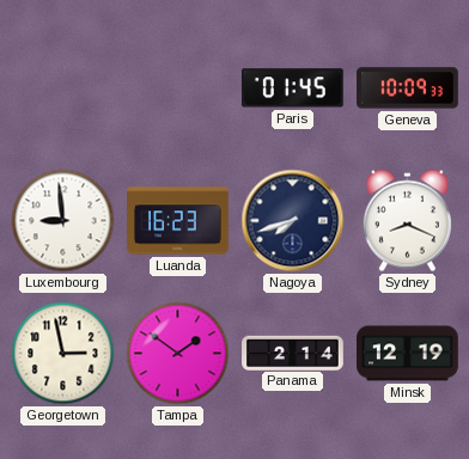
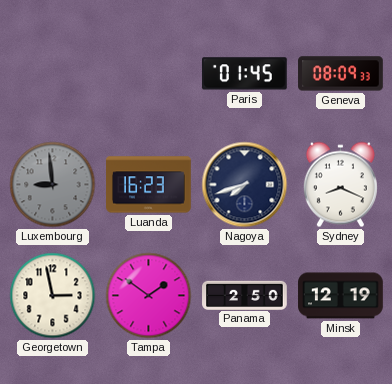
Geneva: 10:09 -> 08:09
Luxembourg dial: white -> grey
Panama: 2:14 -> 2:50
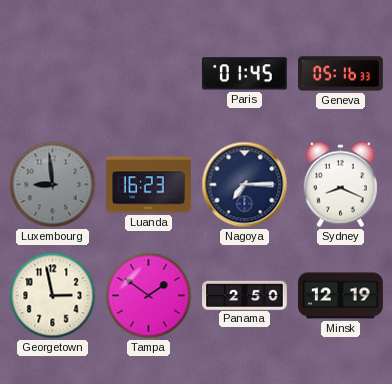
Geneva: 08:09 -> 05:16
Nagoya: 7:42 -> 7:15
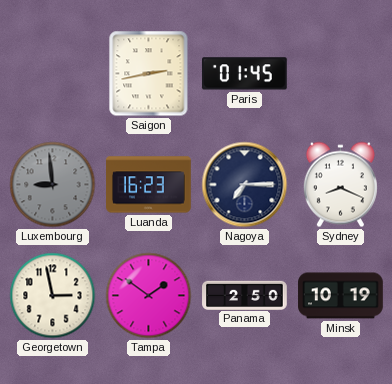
Saigon: none -> 2:43
Geneva: 05:16 -> none
Minsk: 12:19 -> 10:19
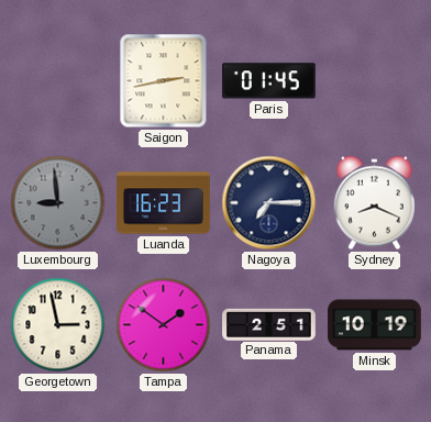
Panama: 2:50 -> 2:51
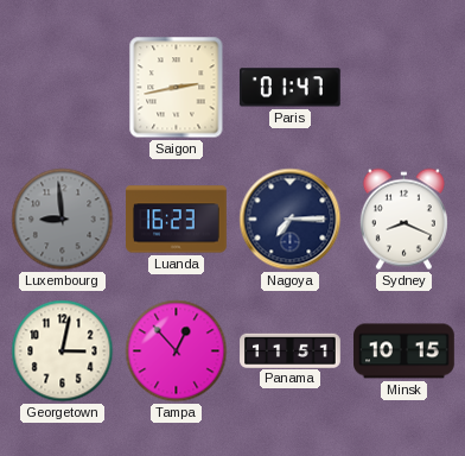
Paris: 01:45 -> 01:47
Georgetown: 2:58 -> 3:02
Tampa: 1:51 -> 12:53
Panama: 2:51 -> 11:51
Minsk: 10:19 -> 10:15
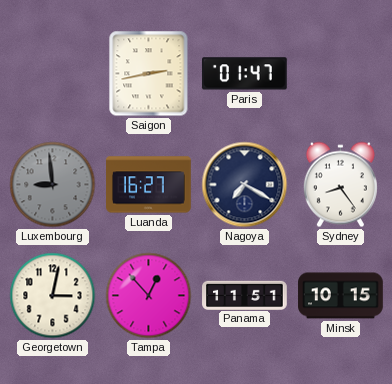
Luanda: 16:23 -> 16:27
Nagoya: 7:15 -> 7:20
Sydney: 8:19 -> 8:24
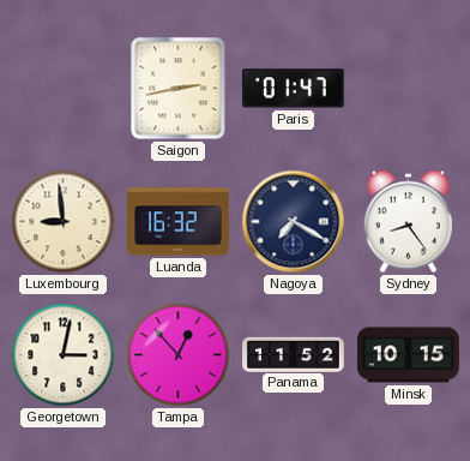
Luxembourg dial: grey -> cream
Luanda: 16:27 -> 16:32
Panama: 11:51 -> 11:52
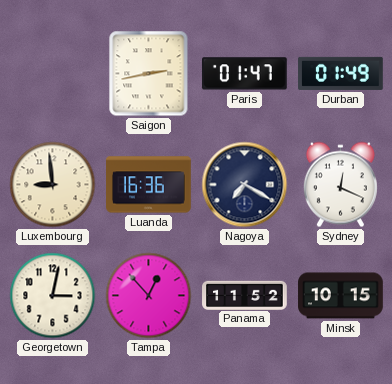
Durban: none -> 01:49
Luanda: 16:32 -> 16:36
Sydney: 8:24 -> 12:19
